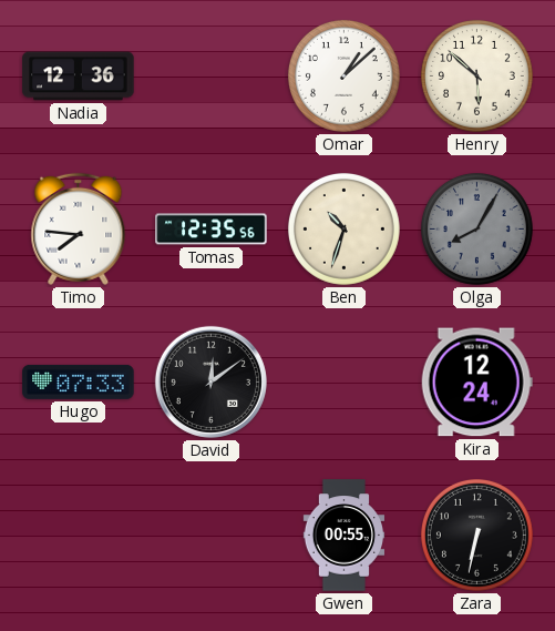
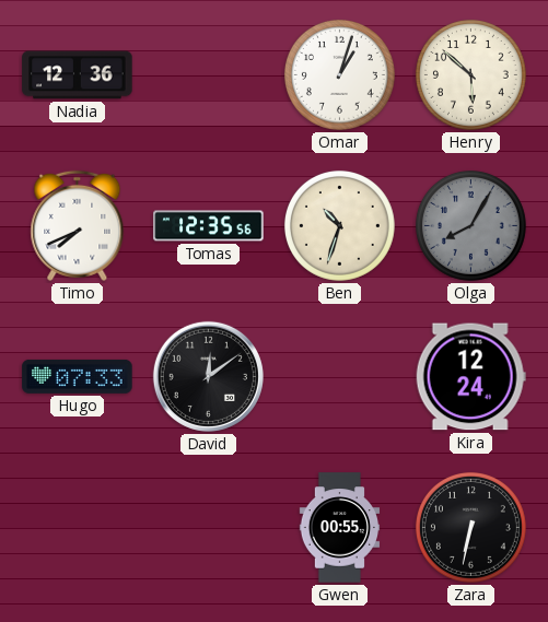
Omar: 1:08 -> 1:03
Timo: 7:46 -> 7:41
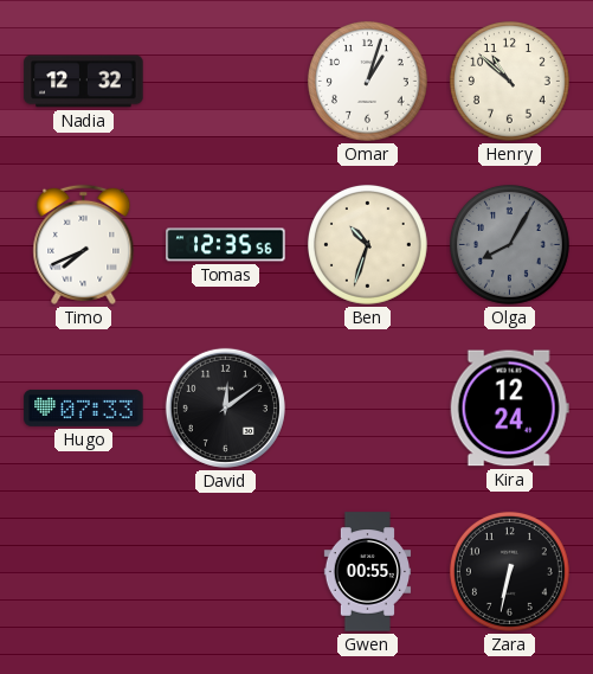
Nadia: 12:36 -> 12:32
Henry: 5:52 -> 10:52
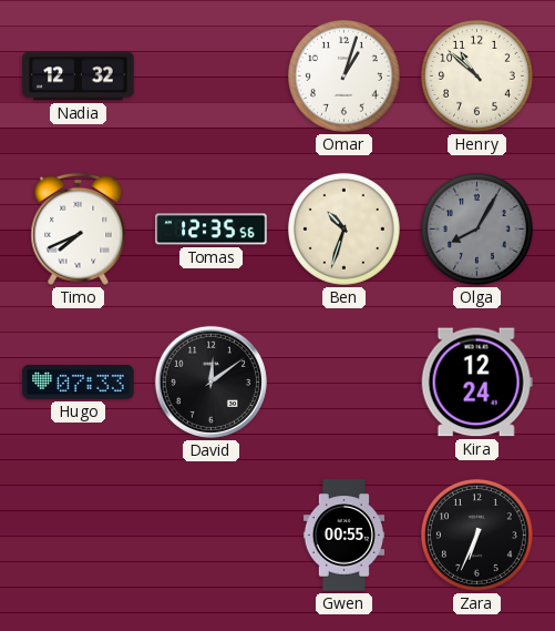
Zara: 6:32 -> 6:34
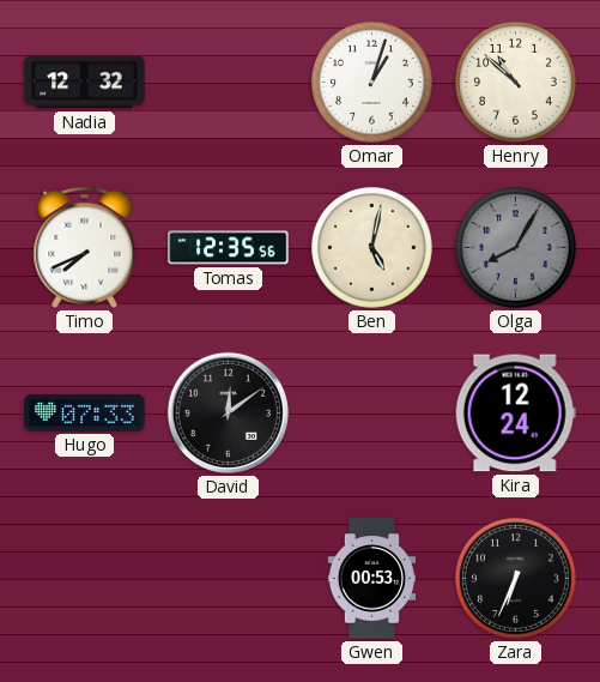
Ben: 10:33 -> 5:02
Gwen: 00:55 -> 00:53
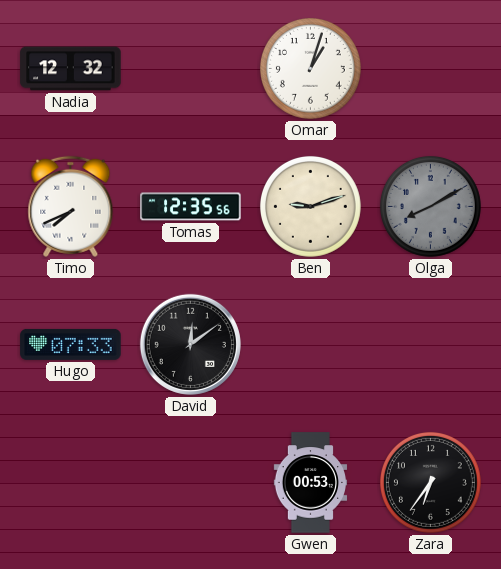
Henry: 10:52 -> none
Ben: 5:02 -> 9:12
Olga: 8:05 -> 8:10
Kira: 12:24 -> none
Zara: 6:34 -> 6:36
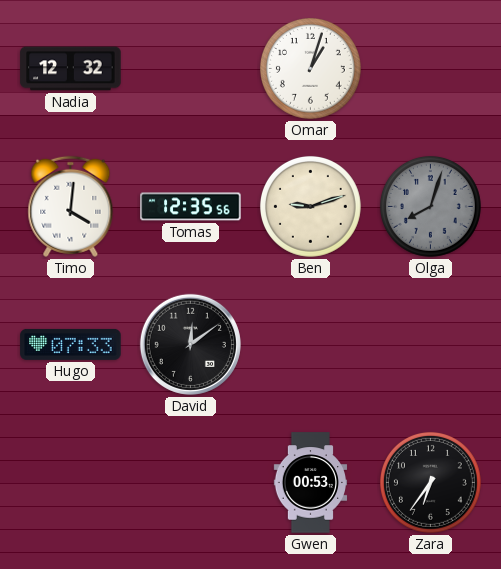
Timo: 7:41 -> 4:01
Olga: 8:10 -> 8:03
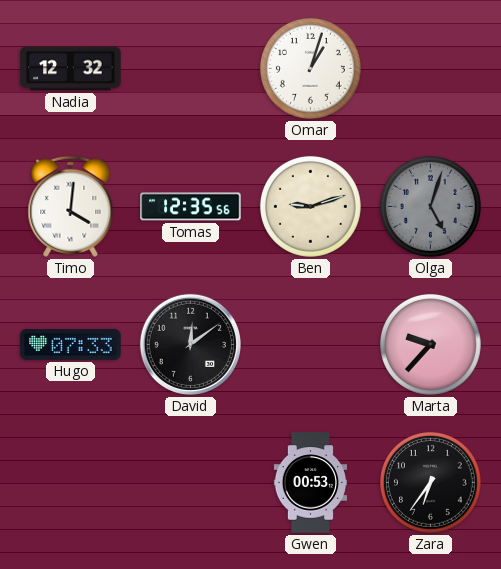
Olga: 8:03 -> 5:03
Marta: none -> 9:37
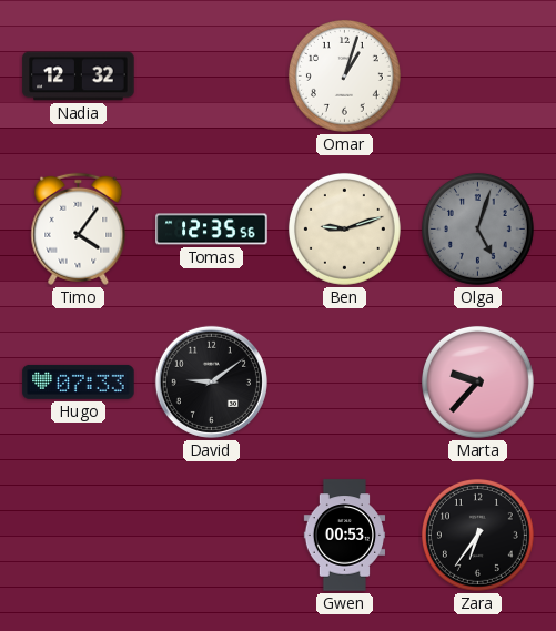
Timo: 4:01 -> 4:06
David: 12:09 -> 9:09
